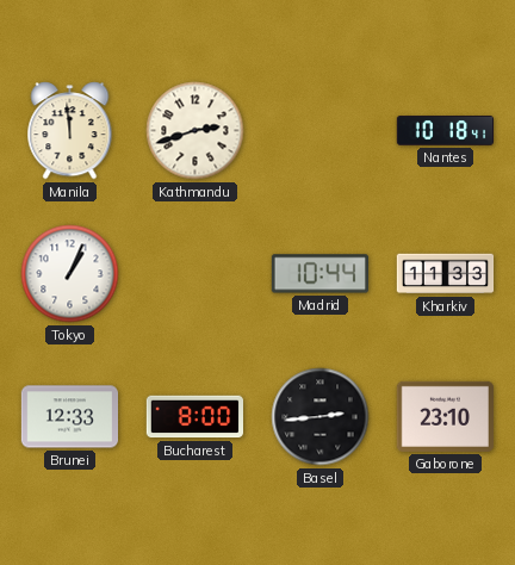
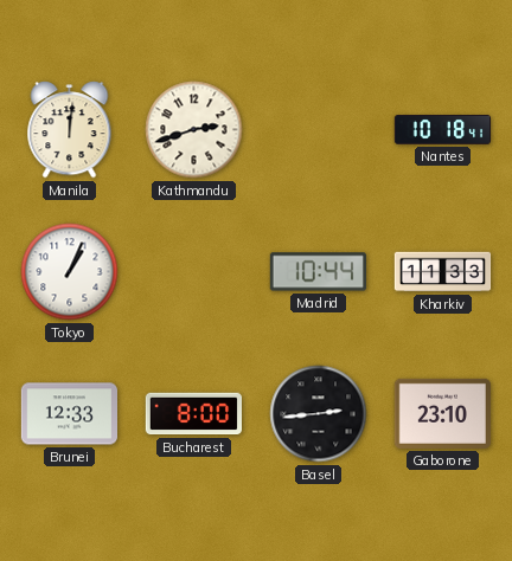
Manila: 11:59 -> 12:01
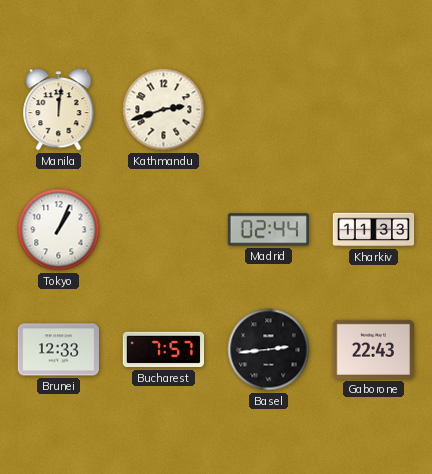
Nantes: 10:18 -> none
Madrid: 10:44 -> 02:44
Bucharest: 8:00 -> 7:57
Gaborone: 23:10 -> 22:43
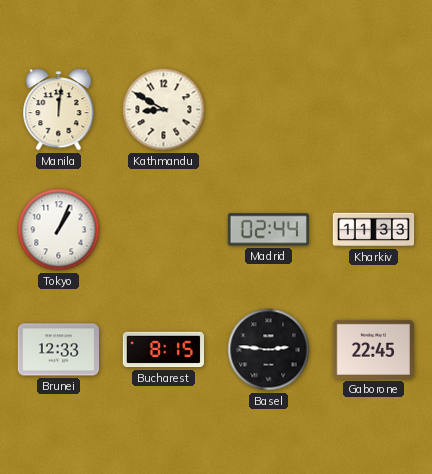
Kathmandu: 2:42 -> 8:50
Bucharest: 7:57 -> 8:15
Basel: 2:44 -> 2:46
Gaborone: 22:43 -> 22:45
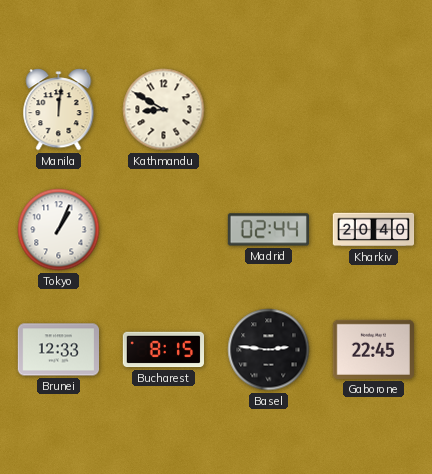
Kharkiv: 11:33 -> 20:40
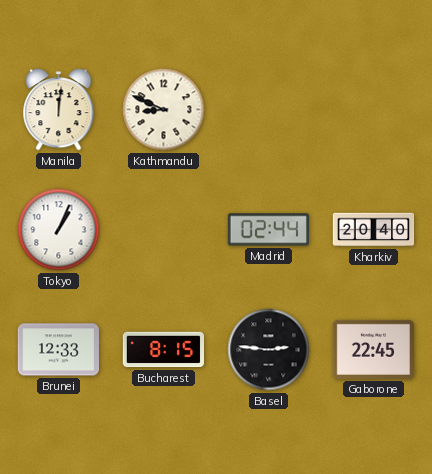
Kathmandu: 8:50 -> 8:49
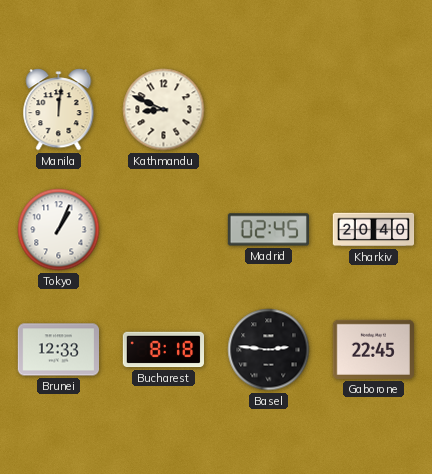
Madrid: 02:44 -> 02:45
Bucharest: 8:15 -> 8:18
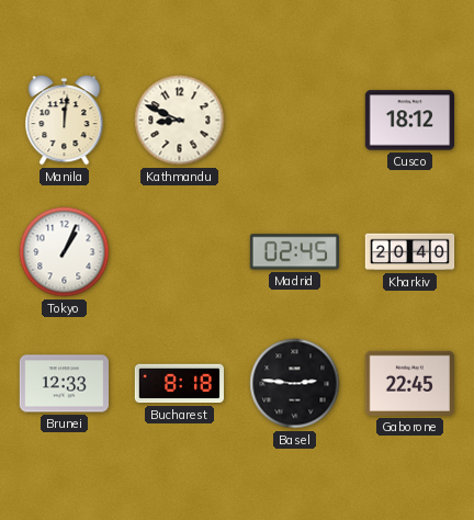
Cusco: none -> 18:12
